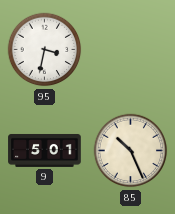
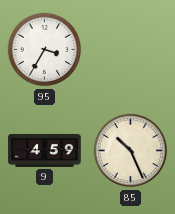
95: 3:32 -> 3:35
9: 5:01 -> 4:59
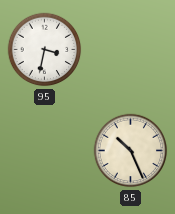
95: 3:35 -> 3:32
9: 4:59 -> none
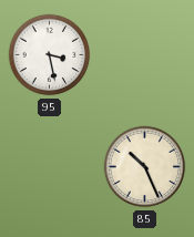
95: 3:32 -> 3:28
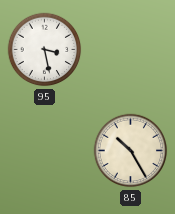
85: 10:26 -> 10:25
